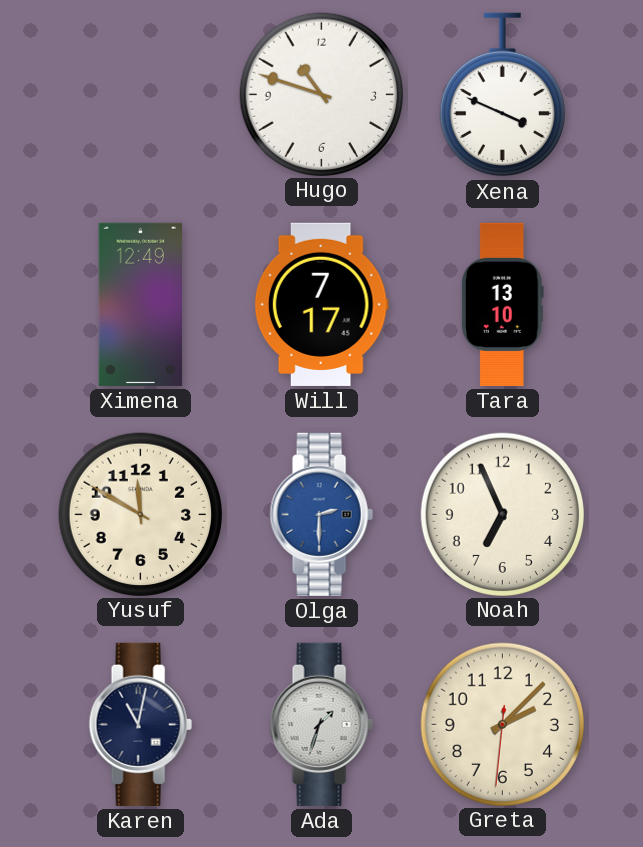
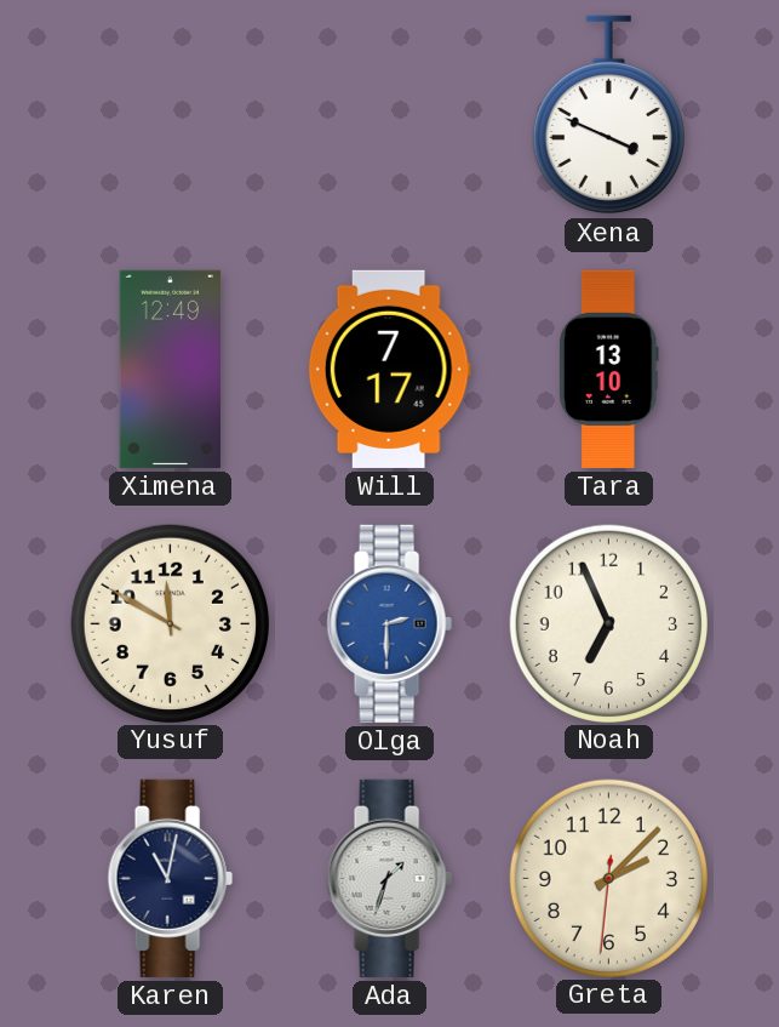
Hugo: 10:48 -> none
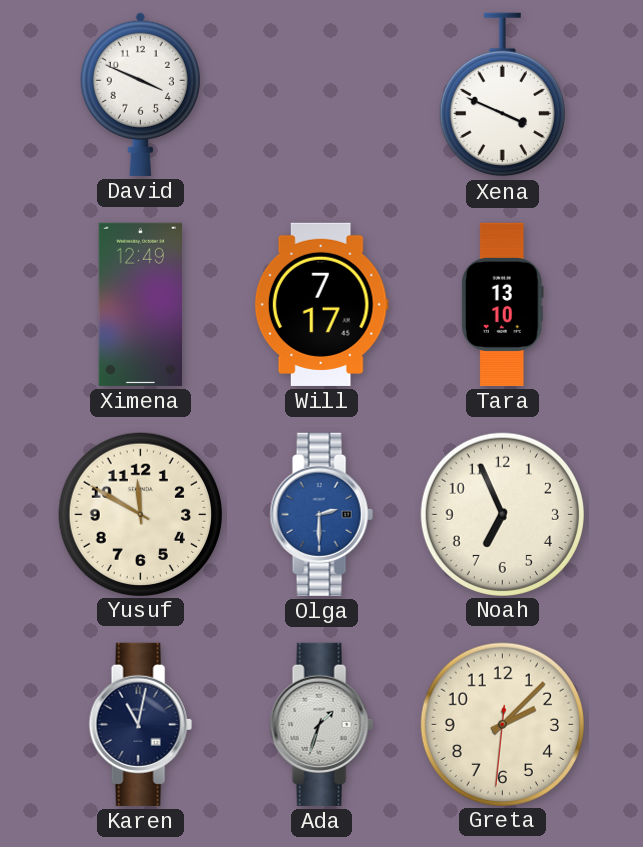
David: none -> 3:49
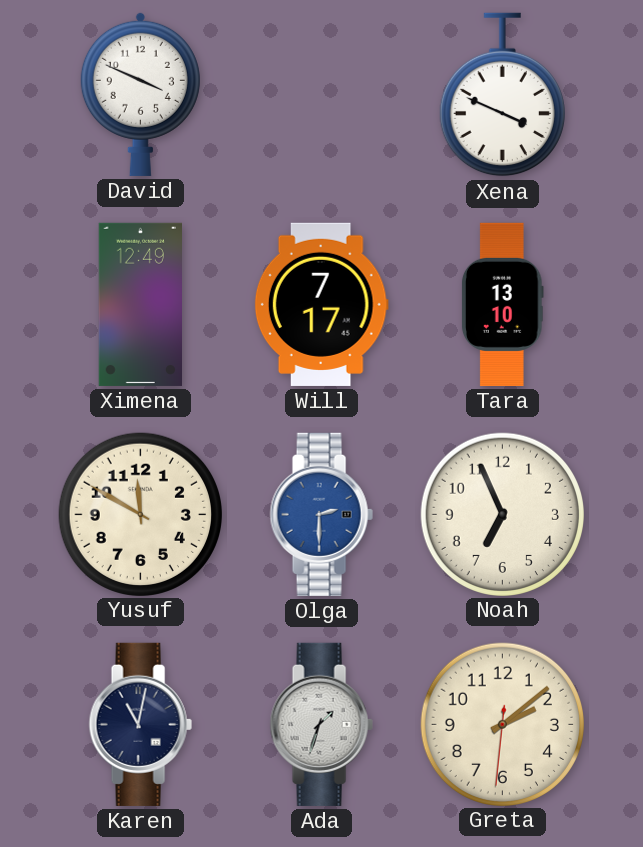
Greta: 2:07 -> 2:08
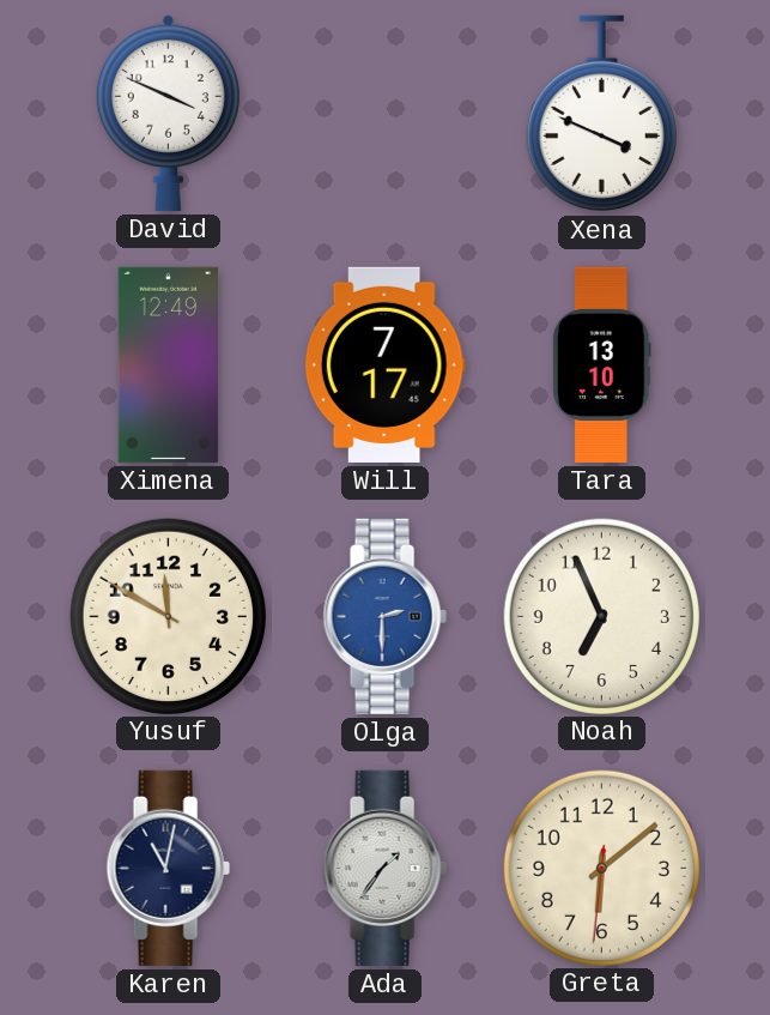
Ada: 1:33 -> 1:36
Greta: 2:08 -> 6:08
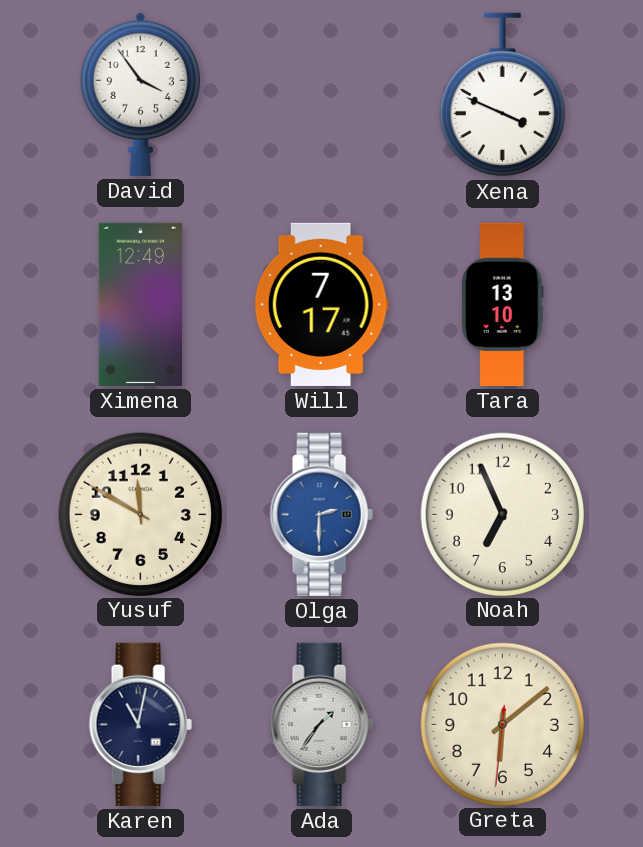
David: 3:49 -> 3:54
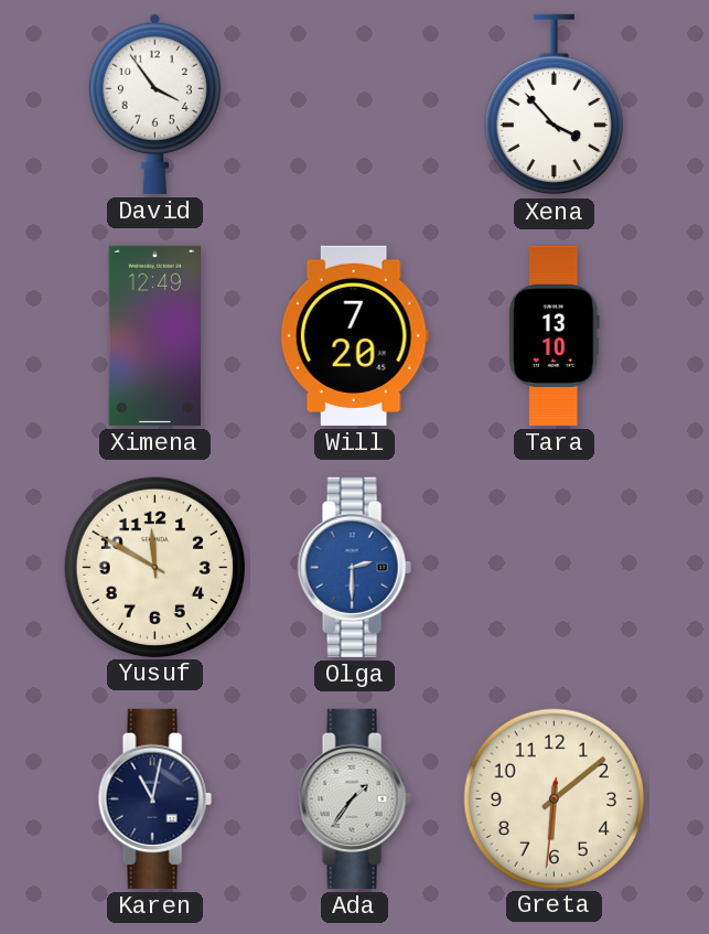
Xena: 3:49 -> 3:53
Will: 7:17 -> 7:20
Noah: 6:56 -> none
